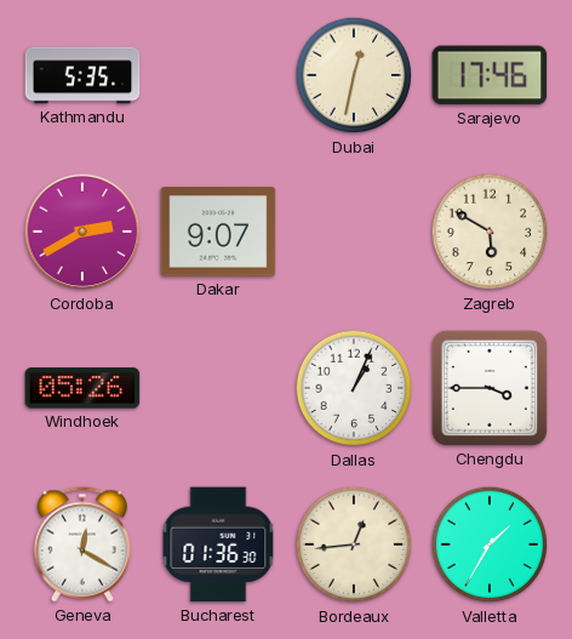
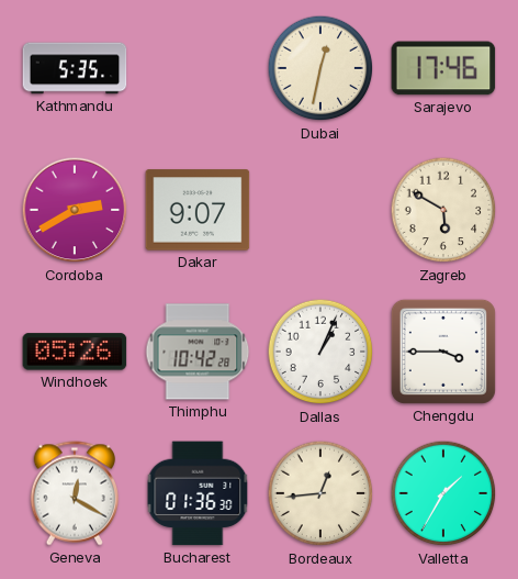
Thimphu: none -> 10:42
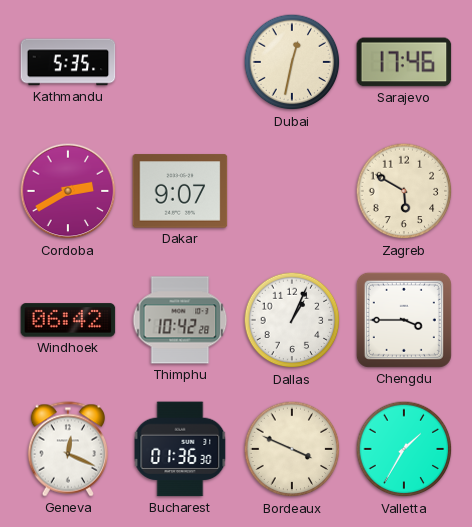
Windhoek: 05:26 -> 06:42
Geneva: 12:20 -> 12:19
Bordeaux: 12:44 -> 3:49
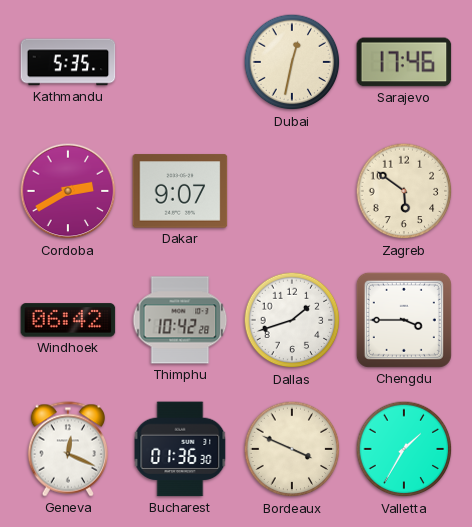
Zagreb: 5:50 -> 5:51
Dallas: 1:04 -> 1:42
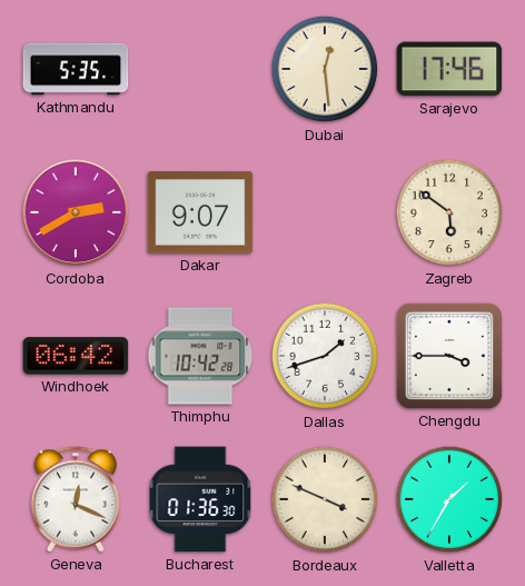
Dubai: 12:32 -> 12:29
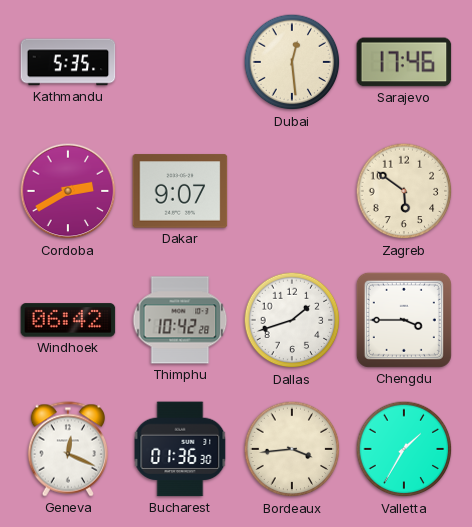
Bordeaux: 3:49 -> 3:44
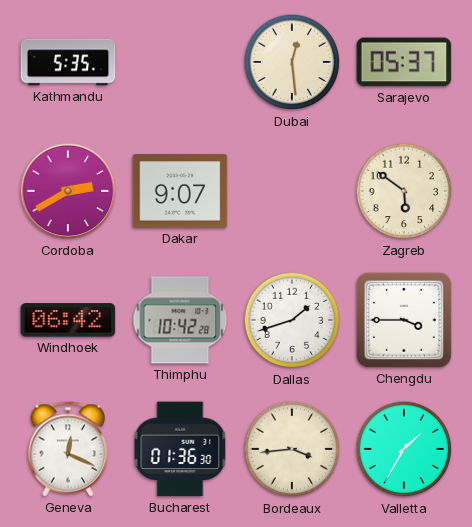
Sarajevo: 17:46 -> 05:37
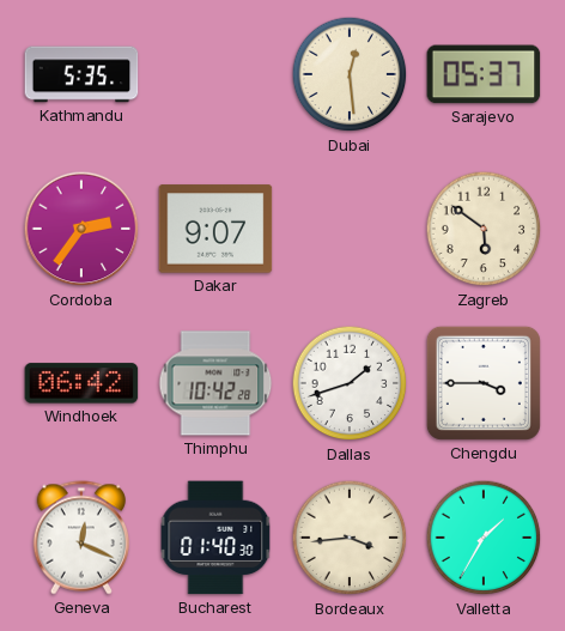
Cordoba: 2:40 -> 2:36
Bucharest: 01:36 -> 01:40
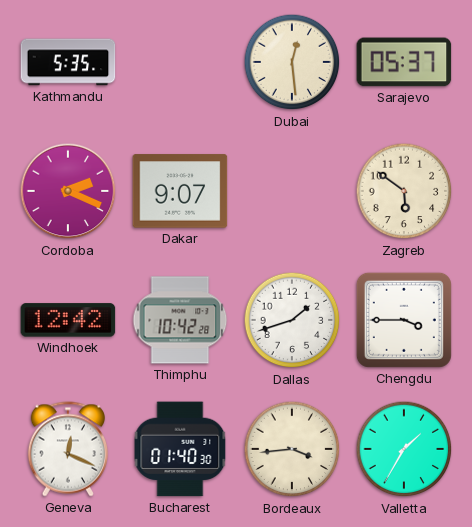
Cordoba: 2:36 -> 2:19
Windhoek: 06:42 -> 12:42
